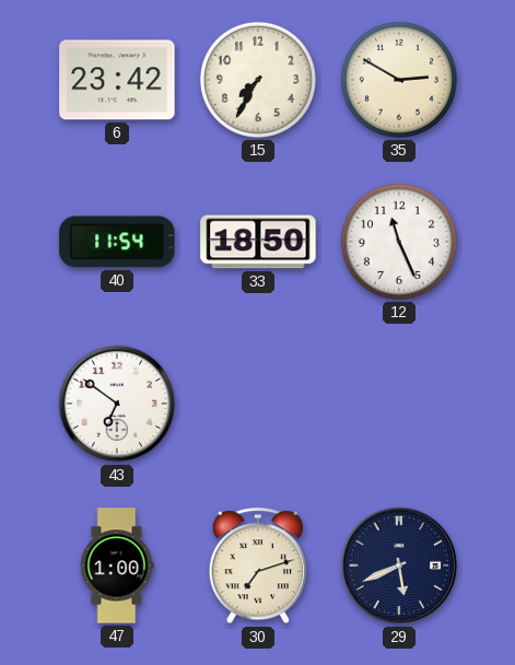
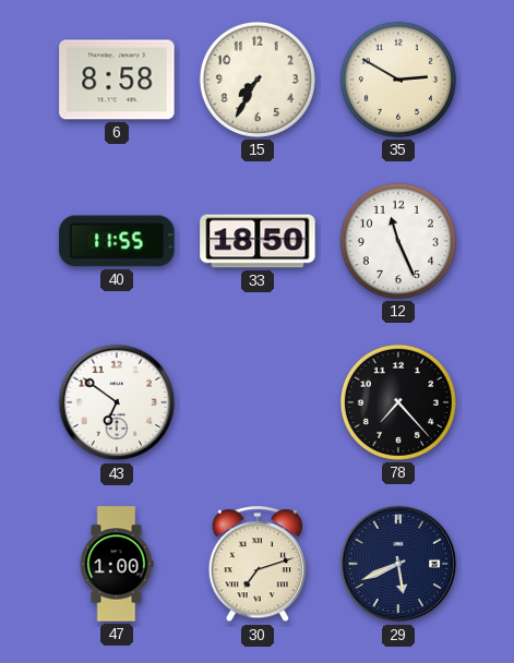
6: 23:42 -> 8:58
40: 11:54 -> 11:55
78: none -> 7:23
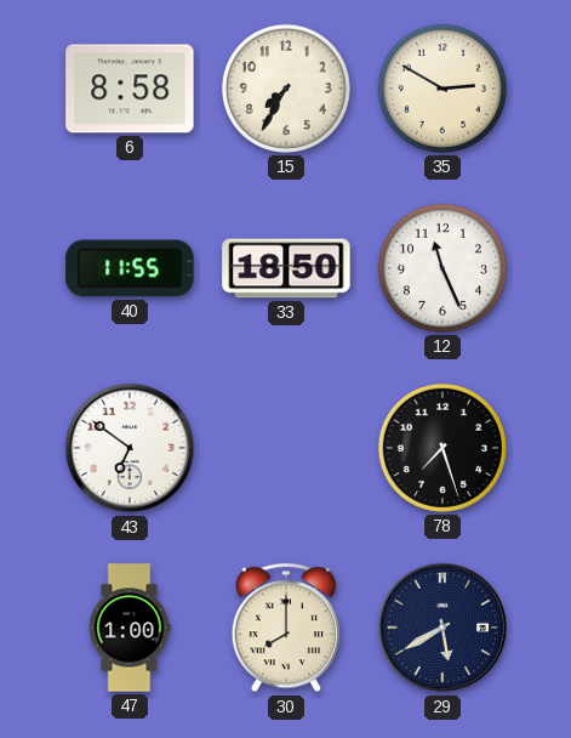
78: 7:23 -> 7:27
30: 7:12 -> 8:00
29: 5:41 -> 5:40
